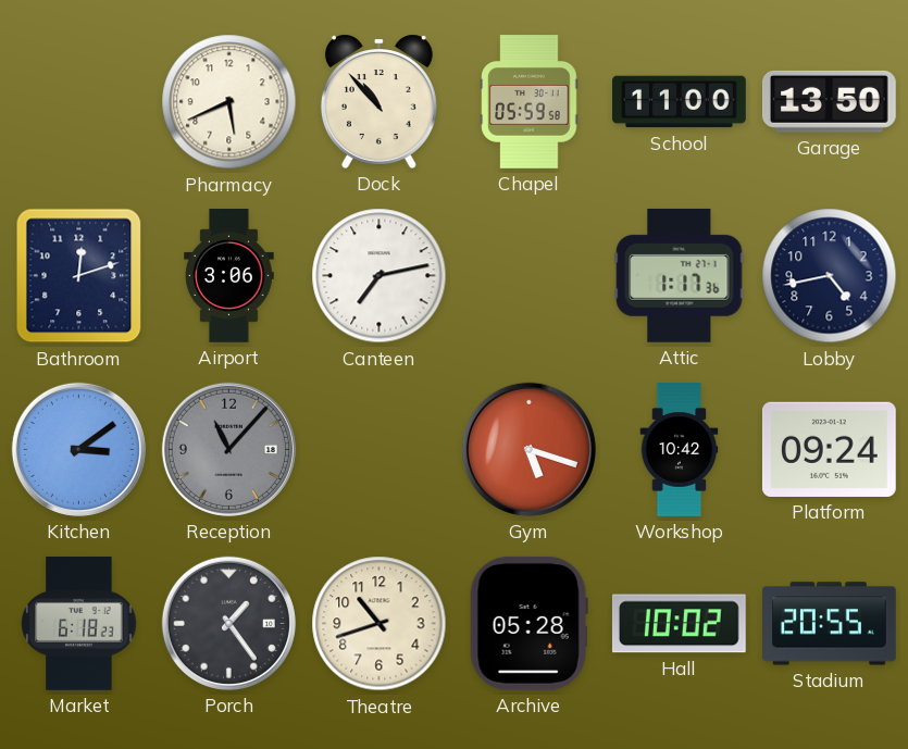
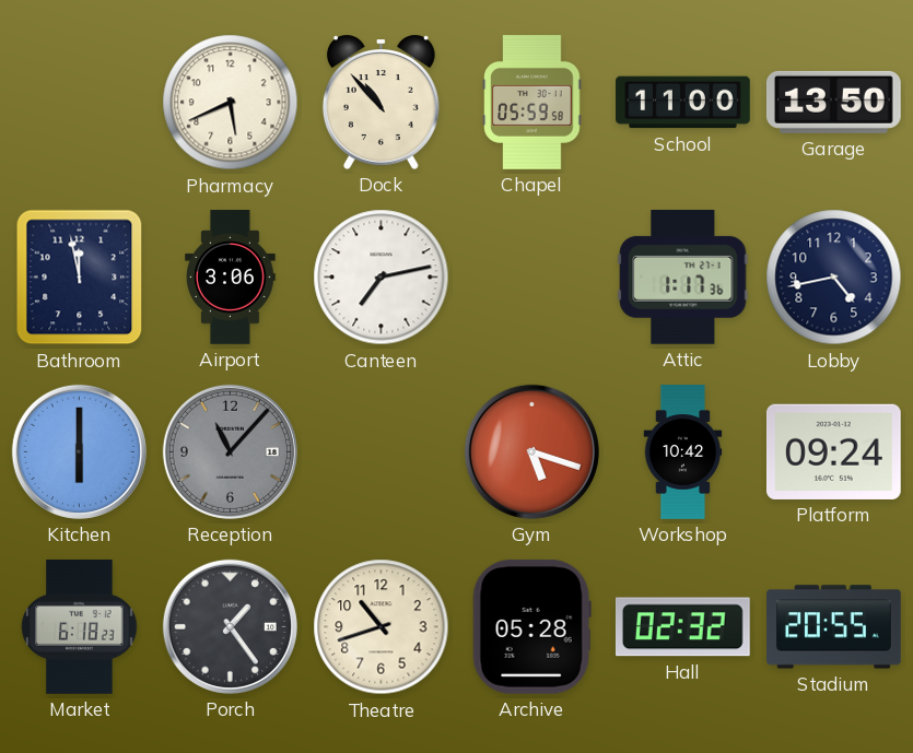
Bathroom: 12:12 -> 11:58
Kitchen: 3:09 -> 6:00
Hall: 10:02 -> 02:32
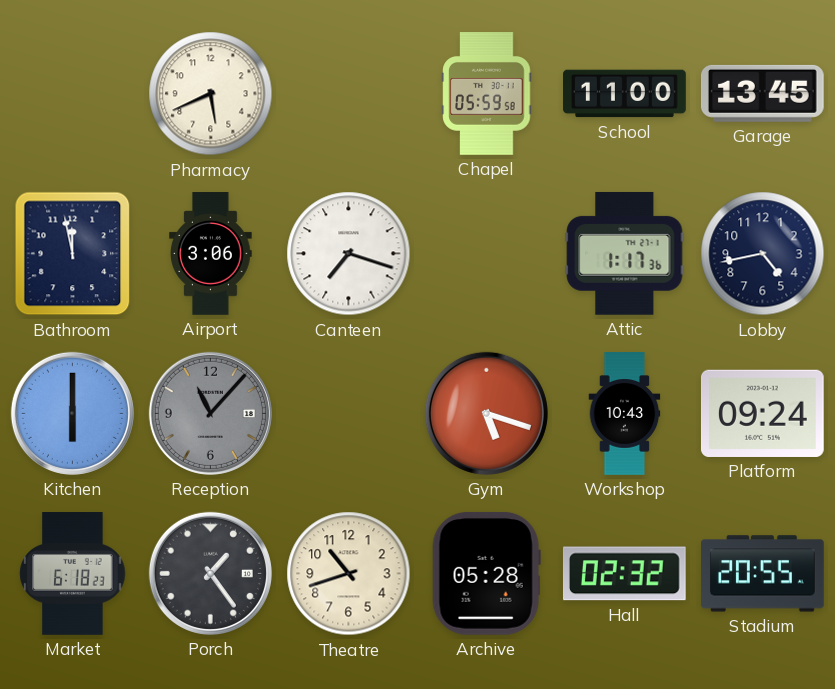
Dock: 10:53 -> none
Garage: 13:50 -> 13:45
Canteen: 7:13 -> 7:18
Workshop: 10:42 -> 10:43
